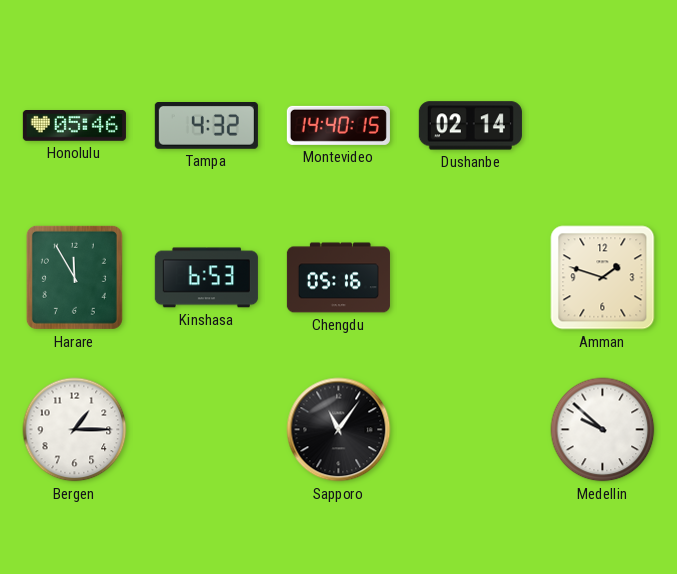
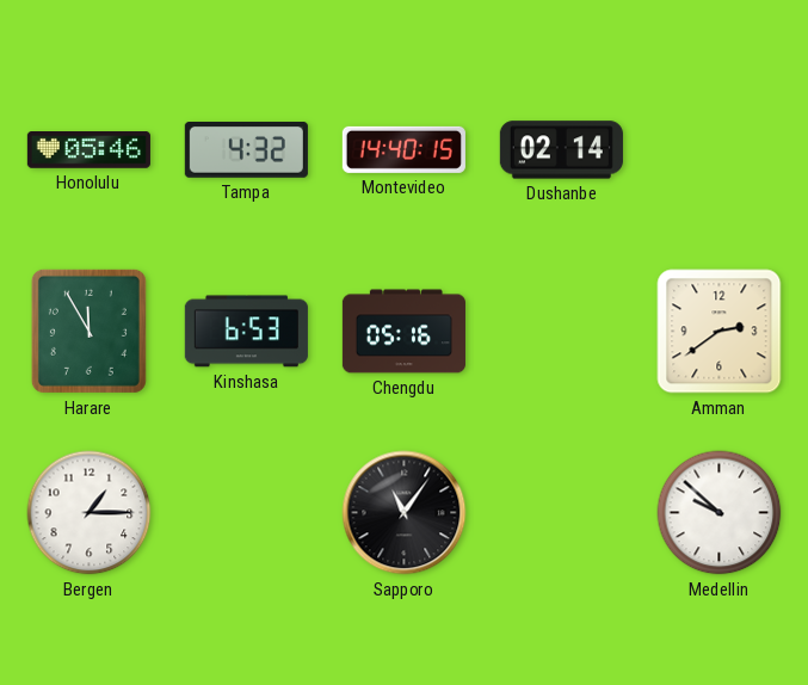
Amman: 1:48 -> 2:39
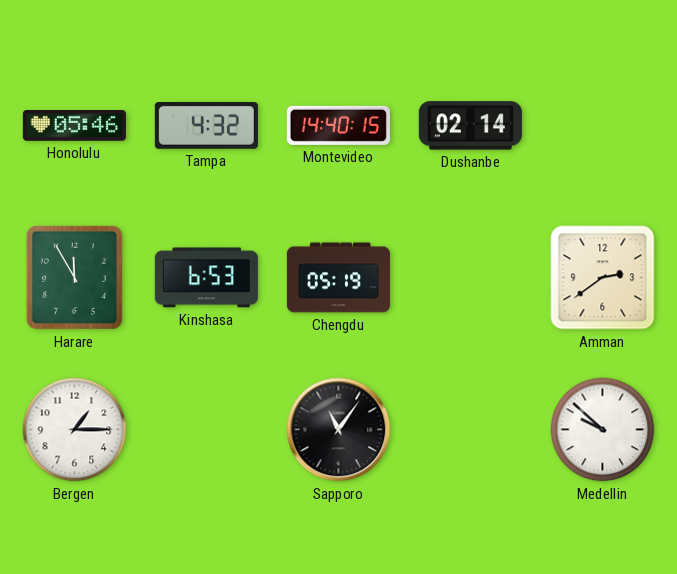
Chengdu: 05:16 -> 05:19
